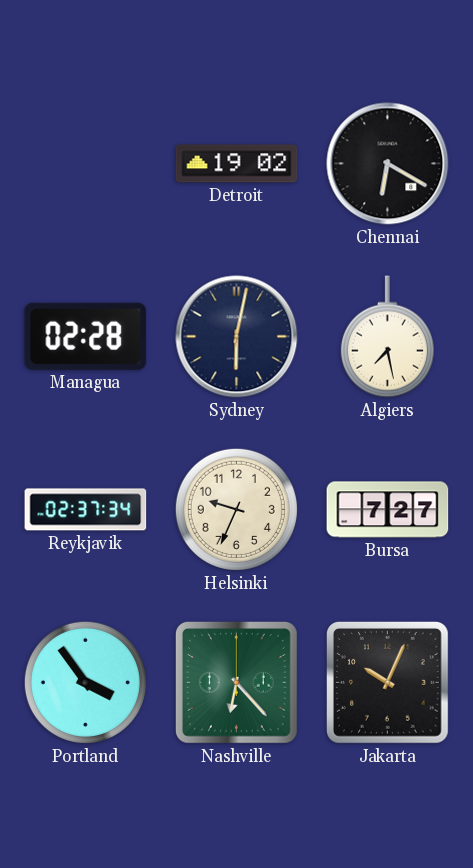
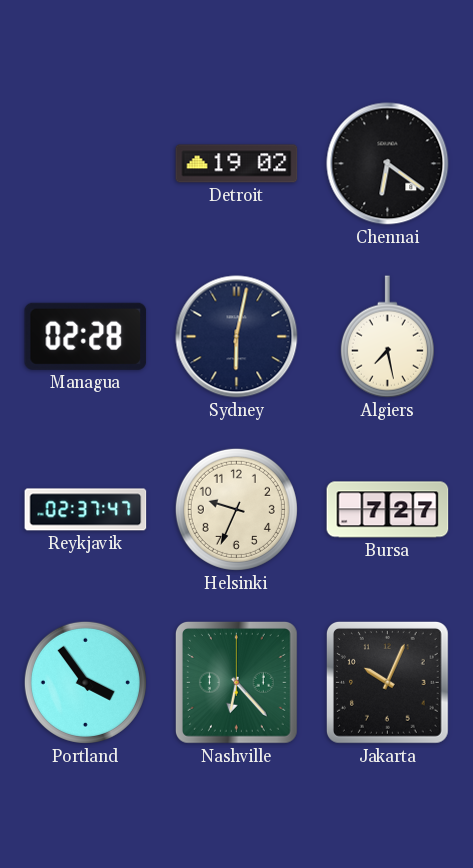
Chennai: 6:20 -> 6:21
Reykjavik: 02:37:34 -> 02:37:47
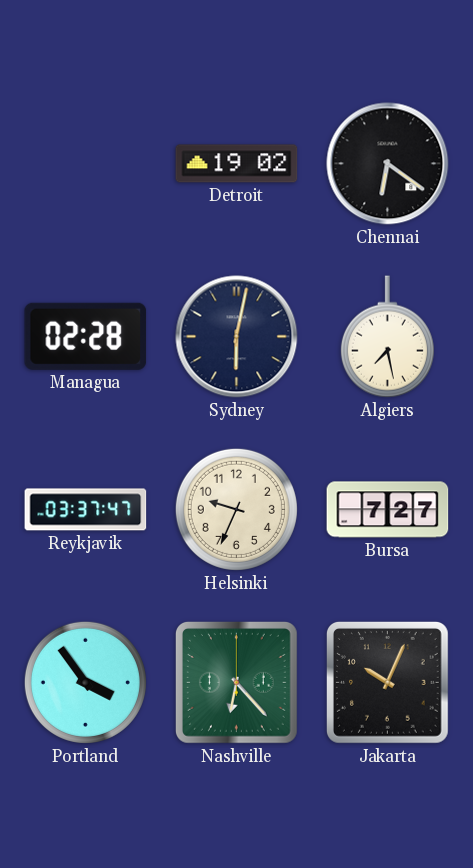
Reykjavik: 02:37 -> 03:37
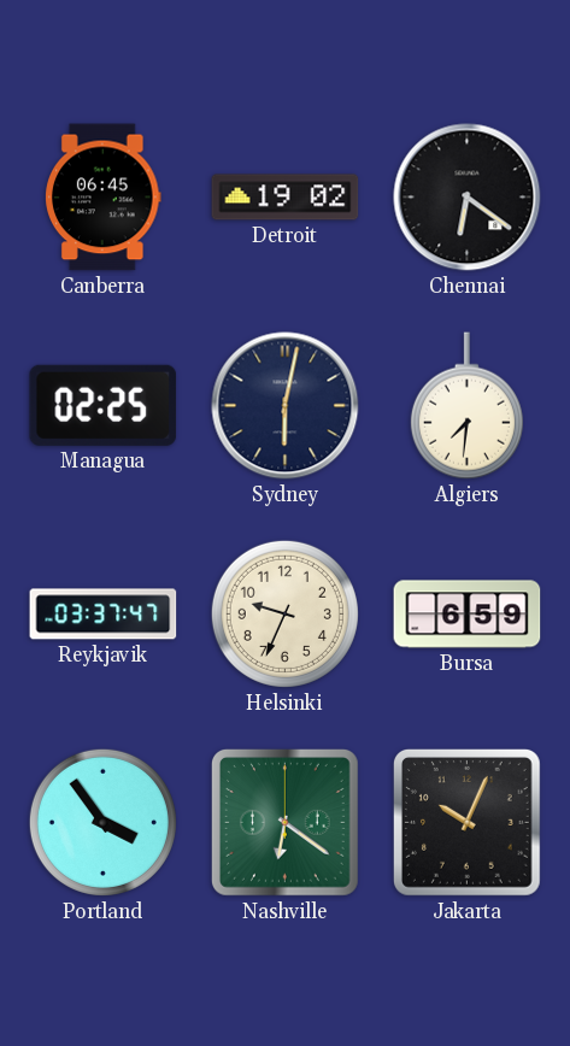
Canberra: none -> 06:45
Managua: 02:28 -> 02:25
Algiers: 7:28 -> 7:31
Bursa: 7:27 -> 6:59
Nashville: 6:23 -> 6:21
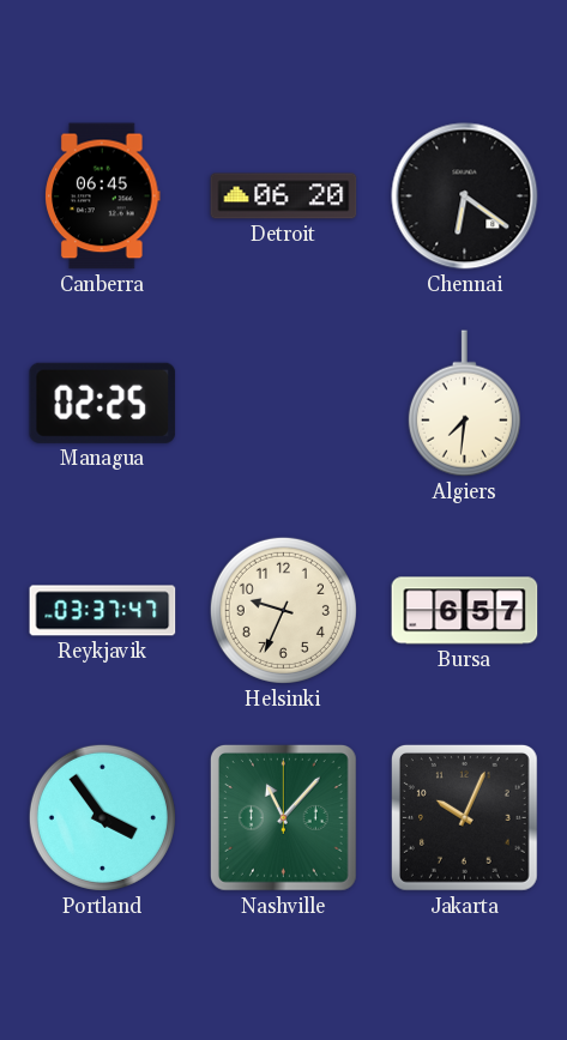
Detroit: 19:02 -> 06:20
Sydney: 6:02 -> none
Bursa: 6:59 -> 6:57
Nashville: 6:21 -> 11:07
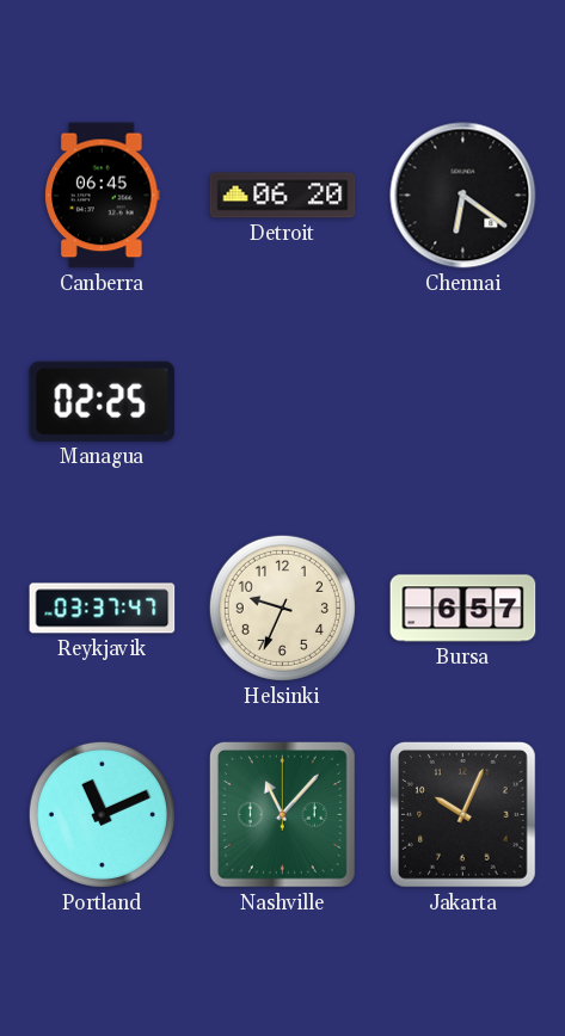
Algiers: 7:31 -> none
Portland: 3:54 -> 11:11
